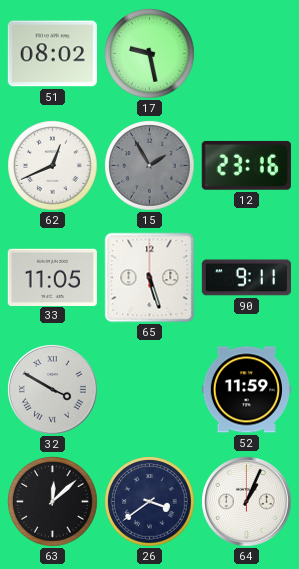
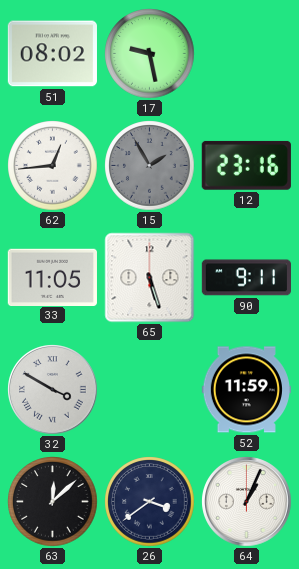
62: 12:41 -> 12:44
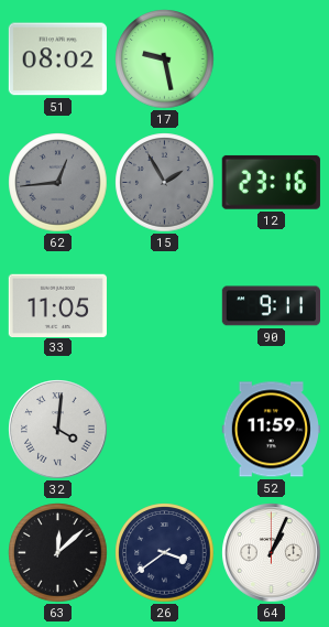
62 dial: white -> grey
65: 5:27 -> none
32: 3:50 -> 4:01
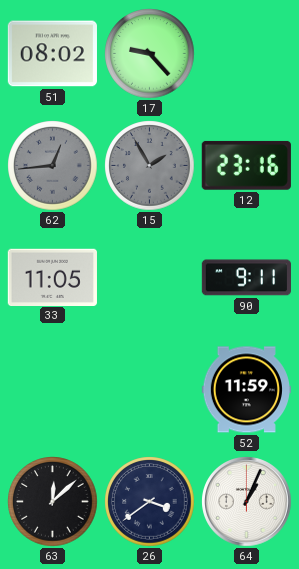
17: 9:28 -> 9:23
32: 4:01 -> none
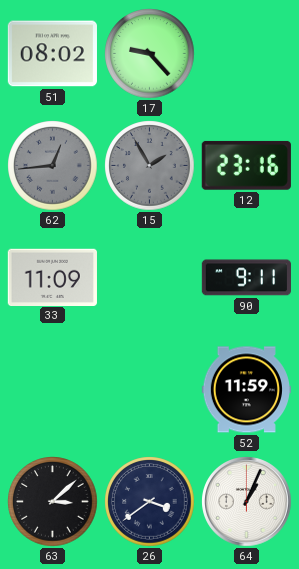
33: 11:05 -> 11:09
63: 12:08 -> 3:08
